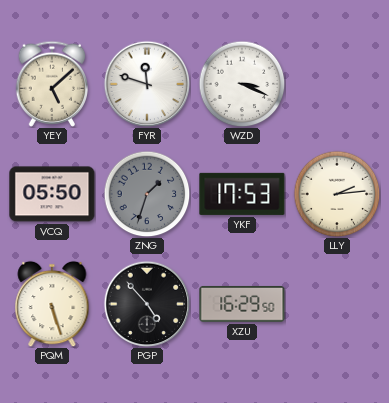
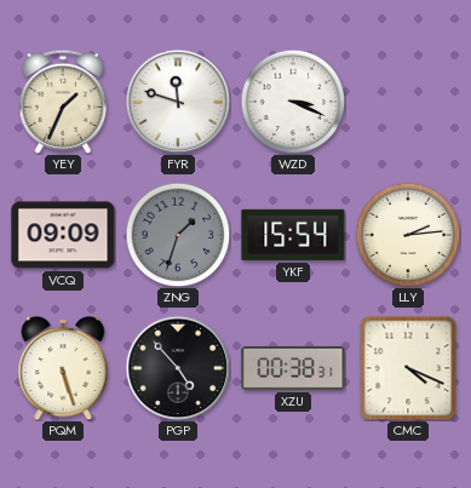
YEY: 5:08 -> 1:34
VCQ: 05:50 -> 09:09
YKF: 17:53 -> 15:54
XZU: 16:29 -> 00:38
CMC: none -> 4:19
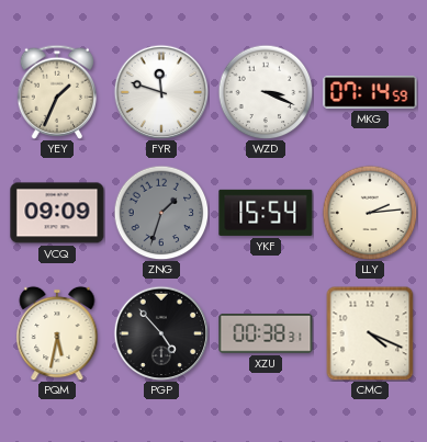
MKG: none -> 07:14
PQM: 5:27 -> 5:32
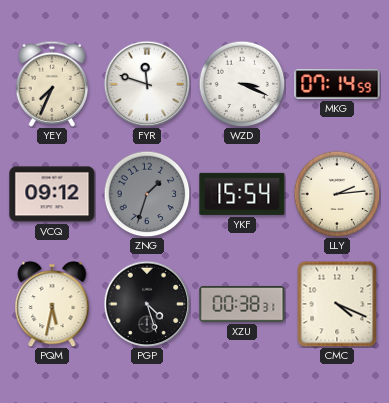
YEY: 1:34 -> 7:34
VCQ: 09:09 -> 09:12
PGP: 4:53 -> 4:27
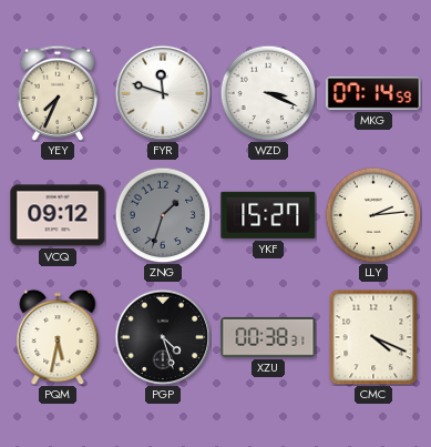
YKF: 15:54 -> 15:27
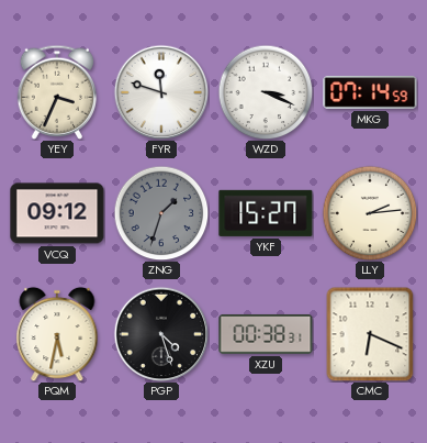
YEY: 7:34 -> 3:34
CMC: 4:19 -> 6:19
